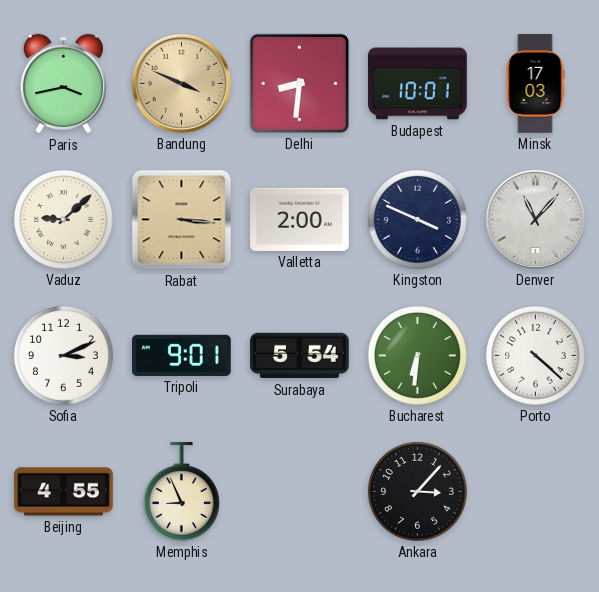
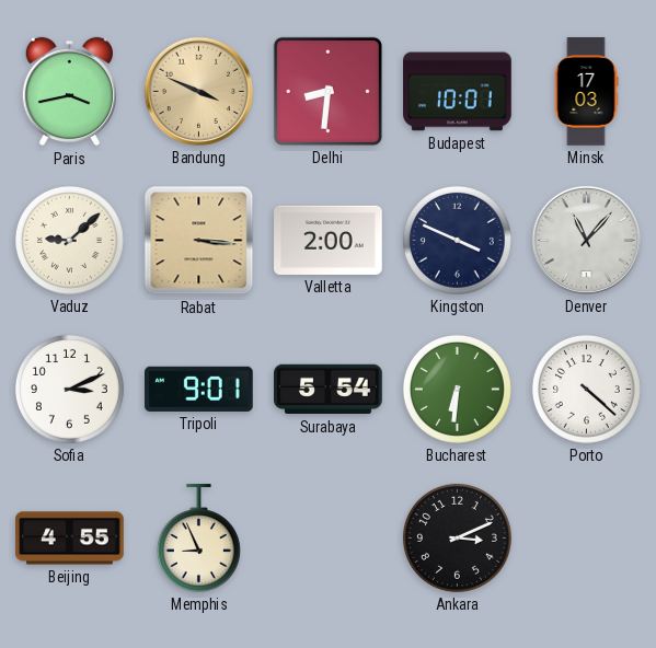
Ankara: 3:07 -> 3:11
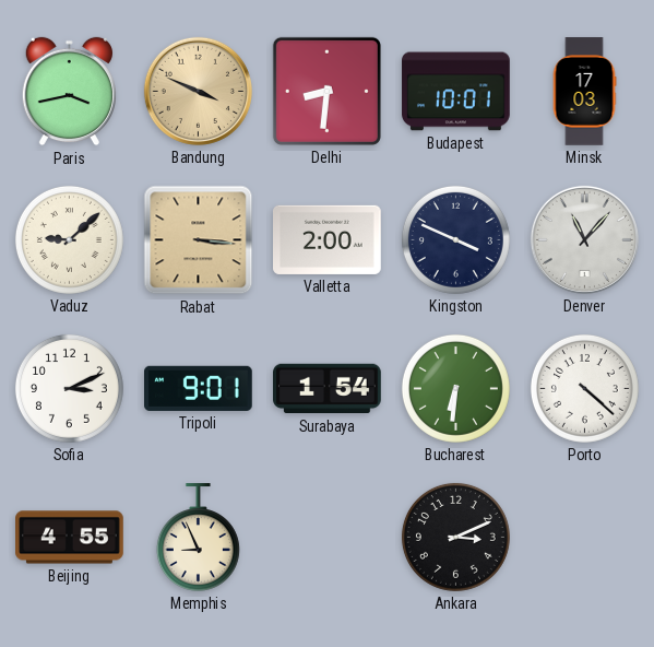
Surabaya: 5:54 -> 1:54
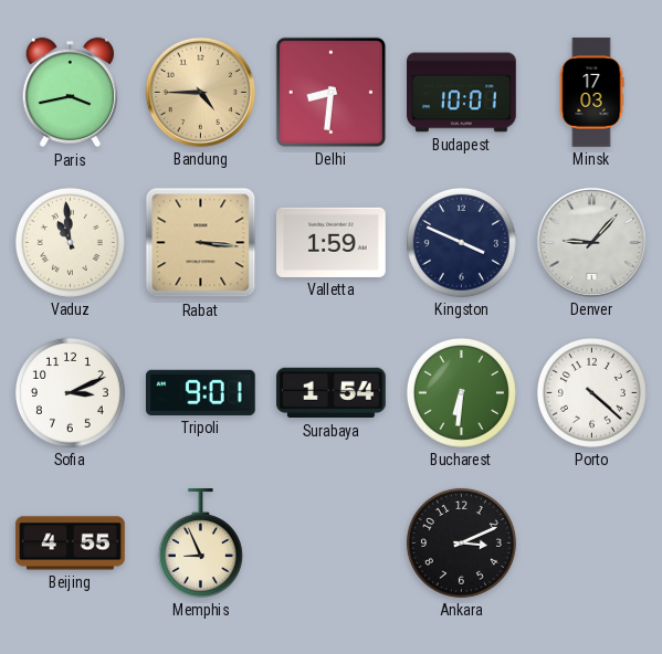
Bandung: 3:49 -> 4:45
Vaduz: 9:08 -> 10:59
Valletta: 2:00 -> 1:59
Denver: 11:07 -> 9:07
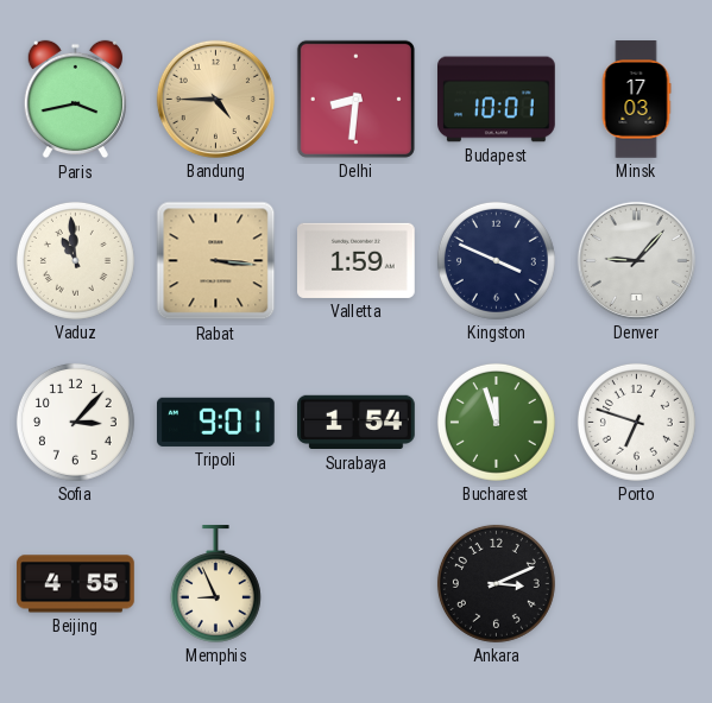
Sofia: 3:11 -> 3:07
Bucharest: 6:31 -> 11:57
Porto: 4:22 -> 6:48
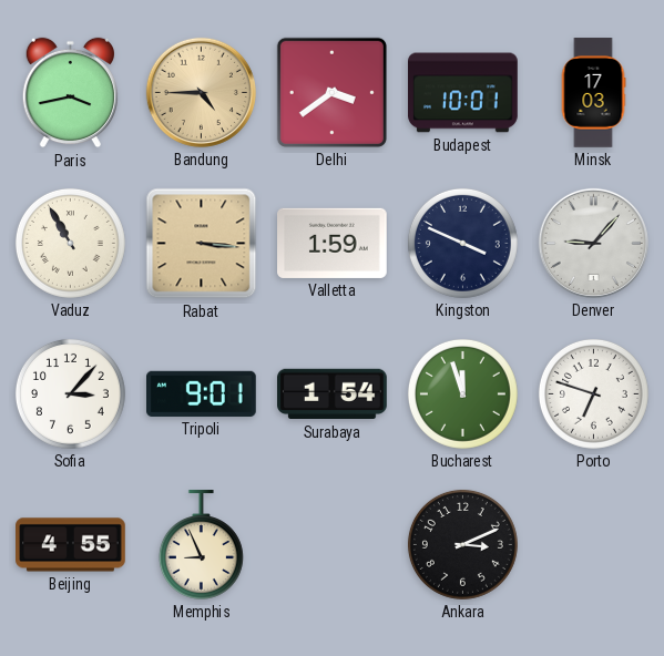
Delhi: 8:31 -> 3:39
Vaduz: 10:59 -> 10:55
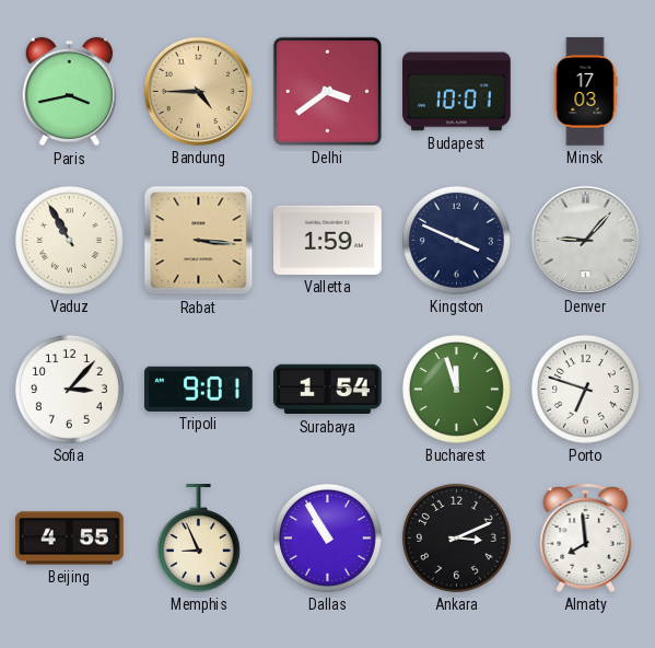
Dallas: none -> 10:55
Almaty: none -> 7:59
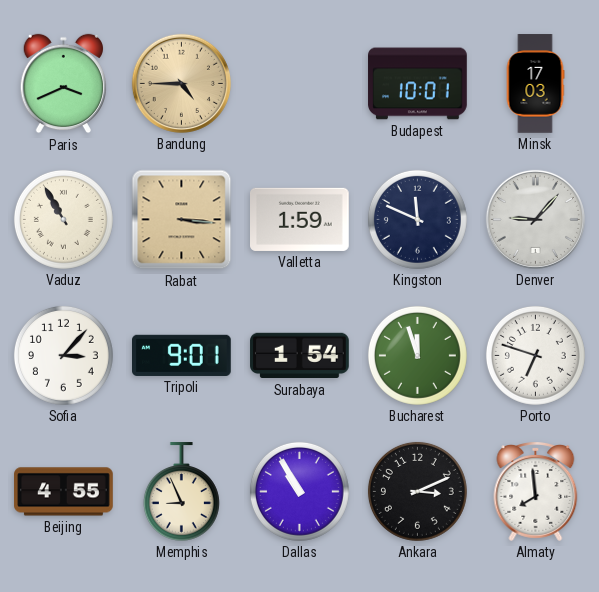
Paris: 3:43 -> 3:41
Delhi: 3:39 -> none
Kingston: 3:49 -> 11:49
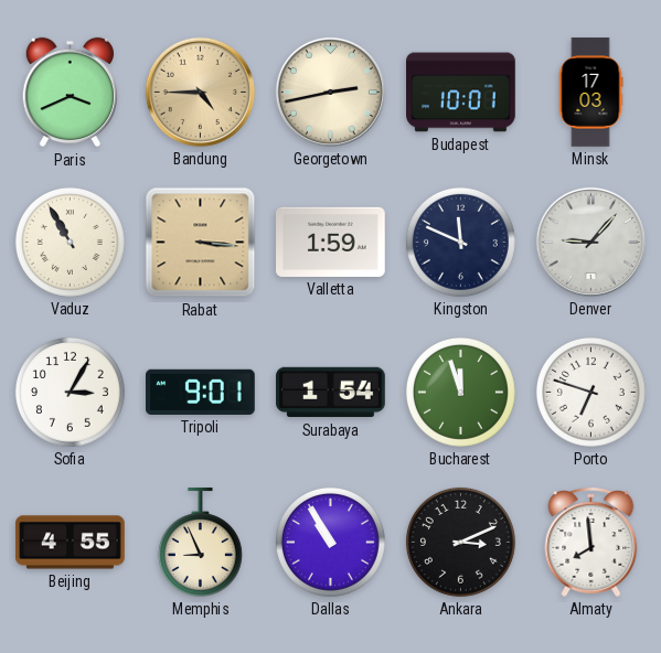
Georgetown: none -> 2:43
Sofia: 3:07 -> 3:05
